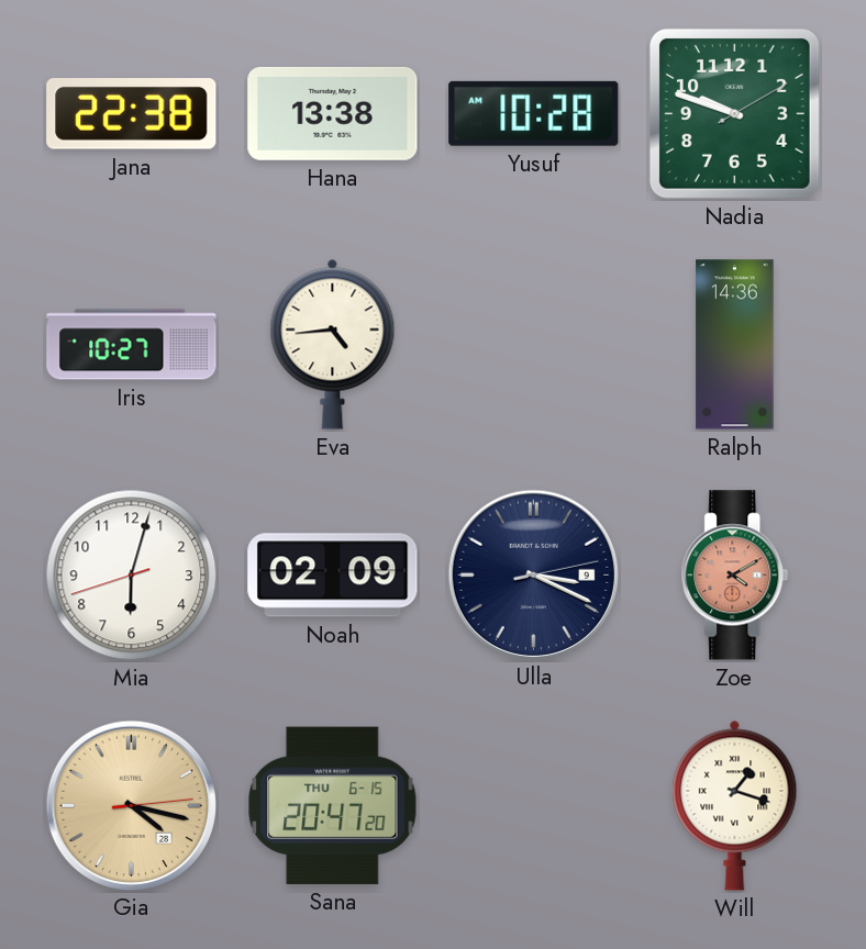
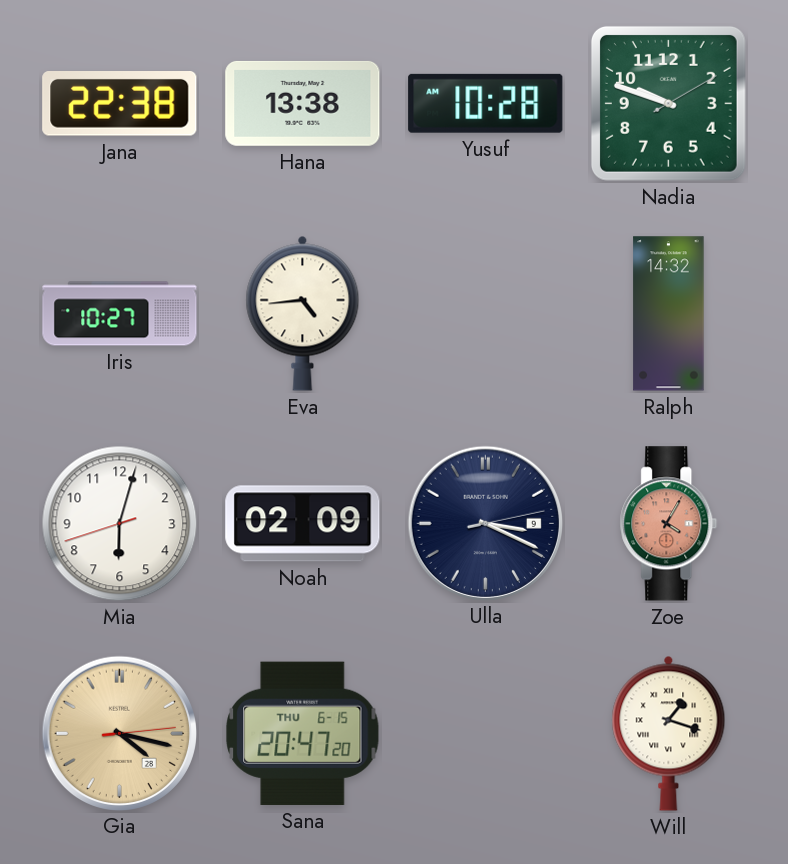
Ralph: 14:36 -> 14:32
Zoe: 4:10 -> 4:05
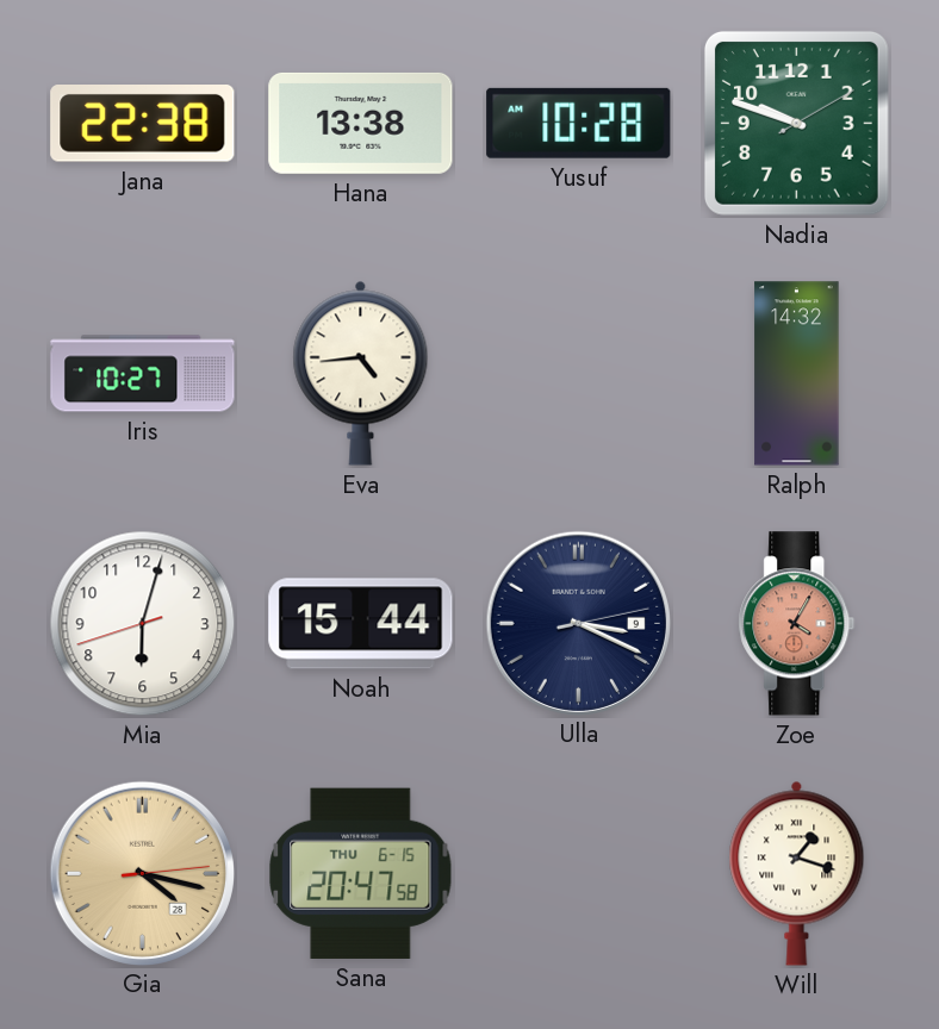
Noah: 02:09 -> 15:44
Sana: 20:47:20 -> 20:47:58
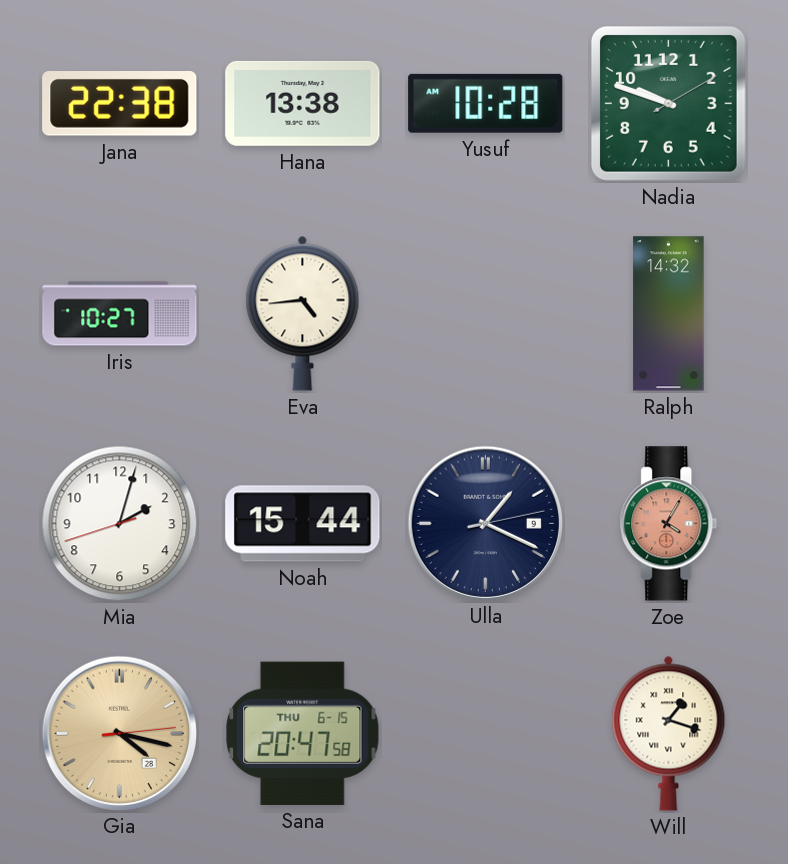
Mia: 6:02 -> 2:02
Ulla: 3:19 -> 1:19
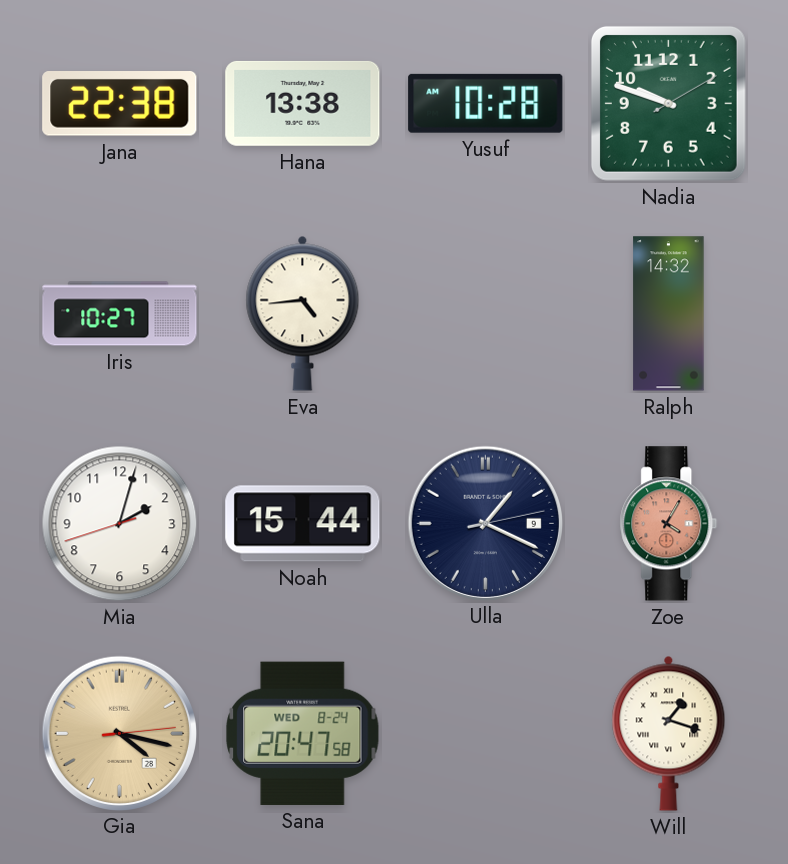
Sana date: THU 6-15 -> WED 8-24
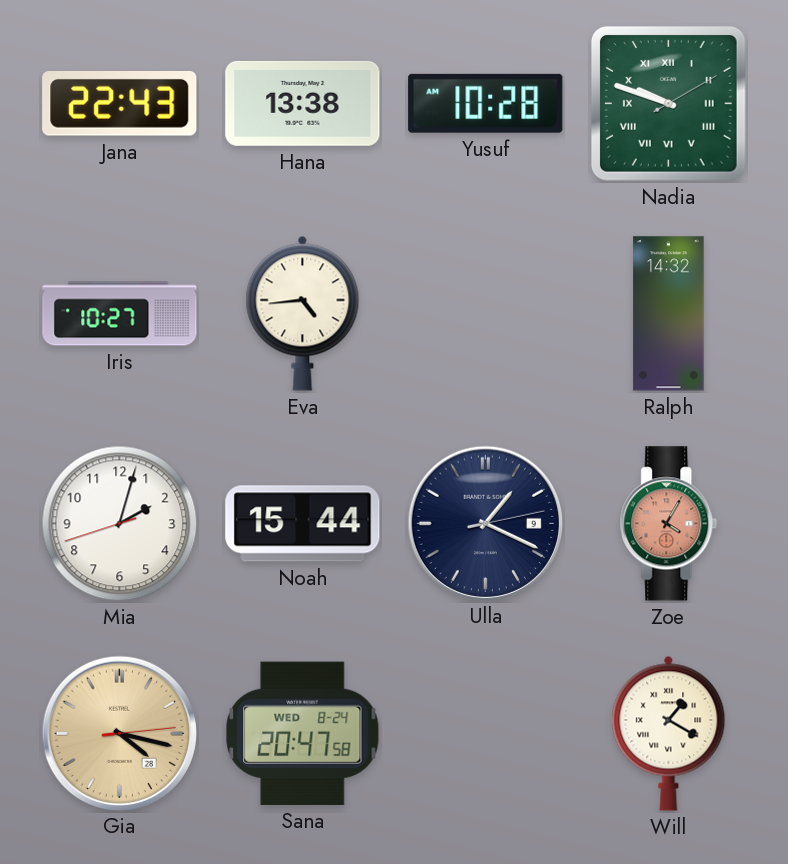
Jana: 22:38 -> 22:43
Nadia numerals: Arabic -> Roman
Will: 1:18 -> 1:20
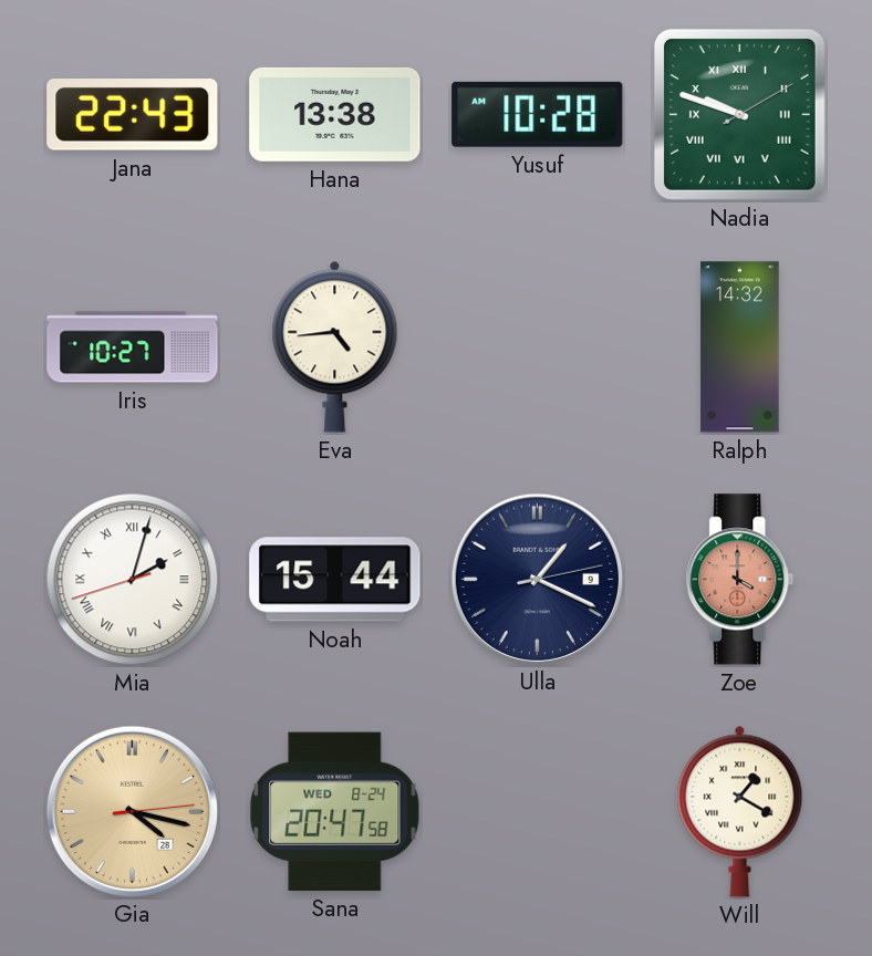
Mia numerals: Arabic -> Roman
Zoe: 4:05 -> 4:00
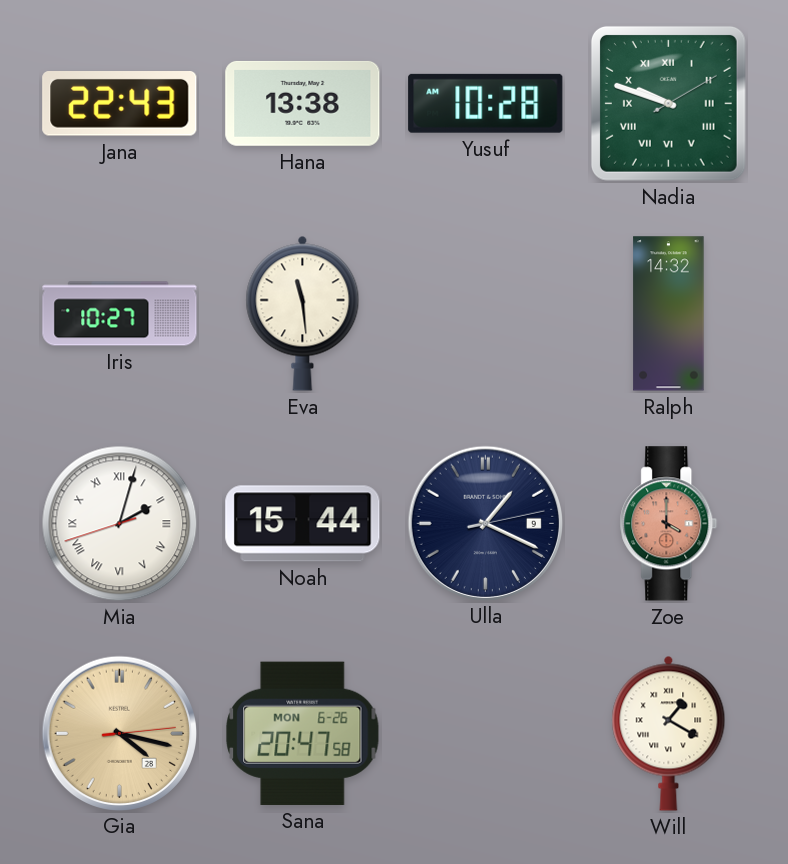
Eva: 4:44 -> 11:29
Sana date: WED 8-24 -> MON 6-26
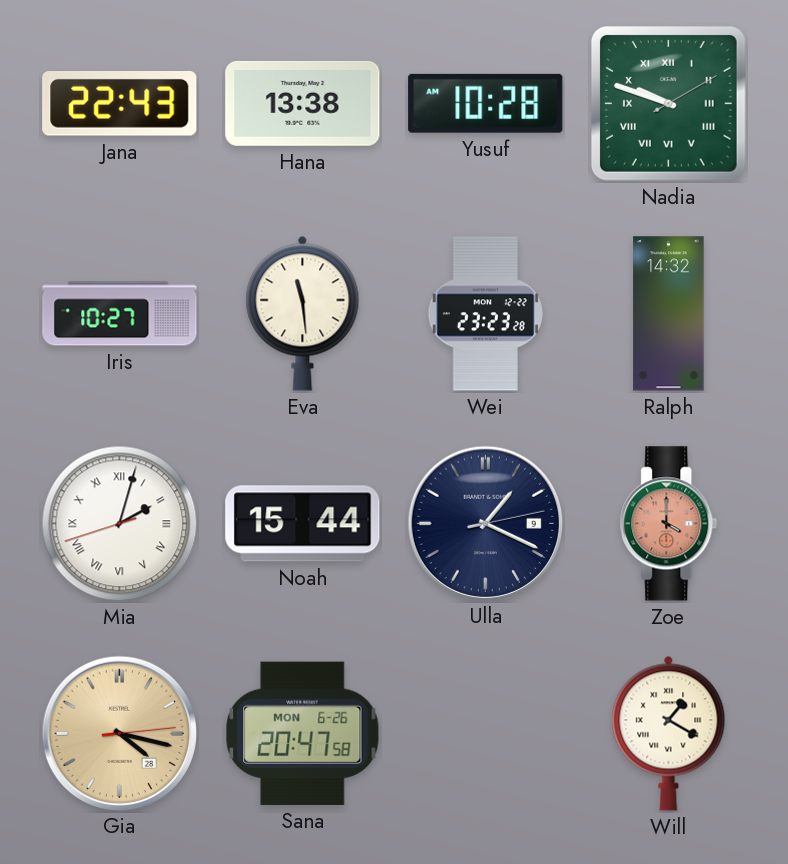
Wei: none -> 23:23
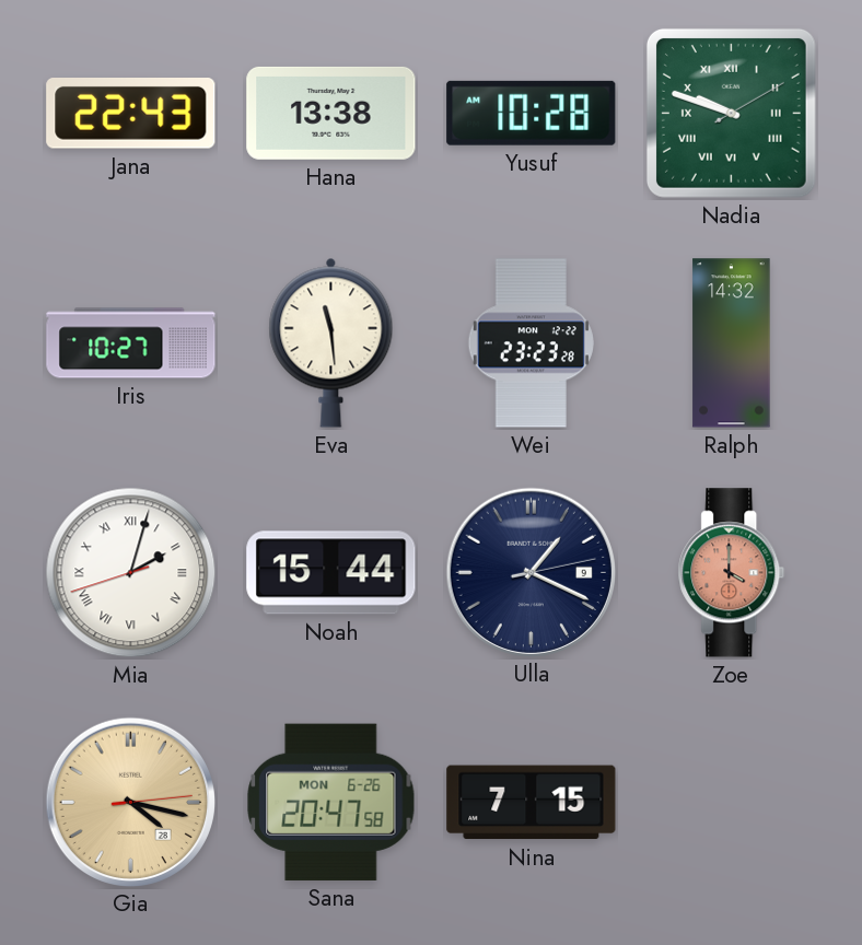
Nina: none -> 7:15
Will: 1:20 -> none
